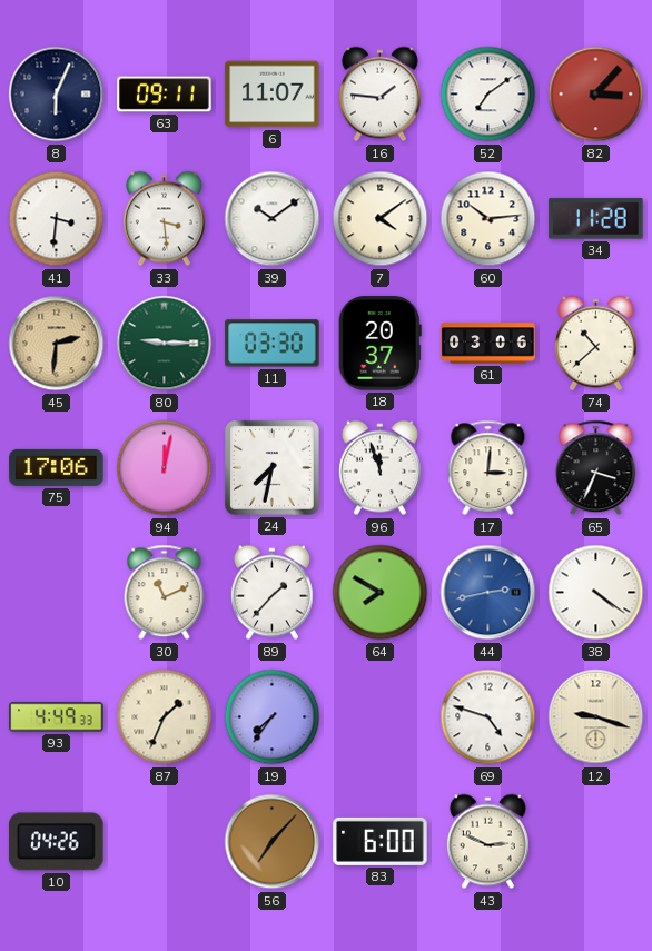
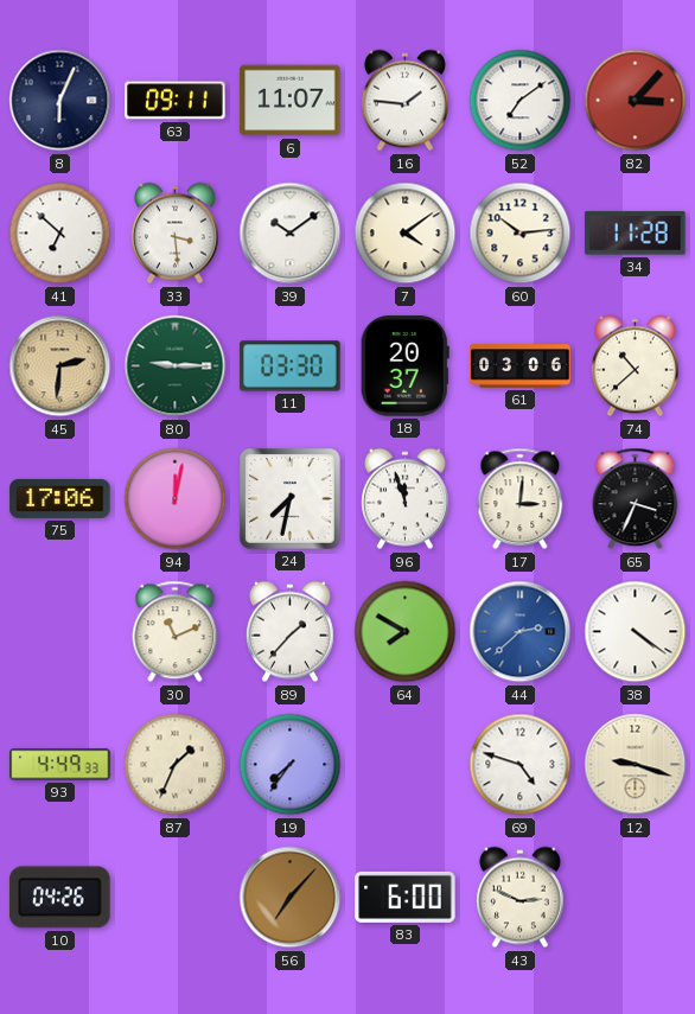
41: 3:31 -> 6:52
44: 2:43 -> 2:38
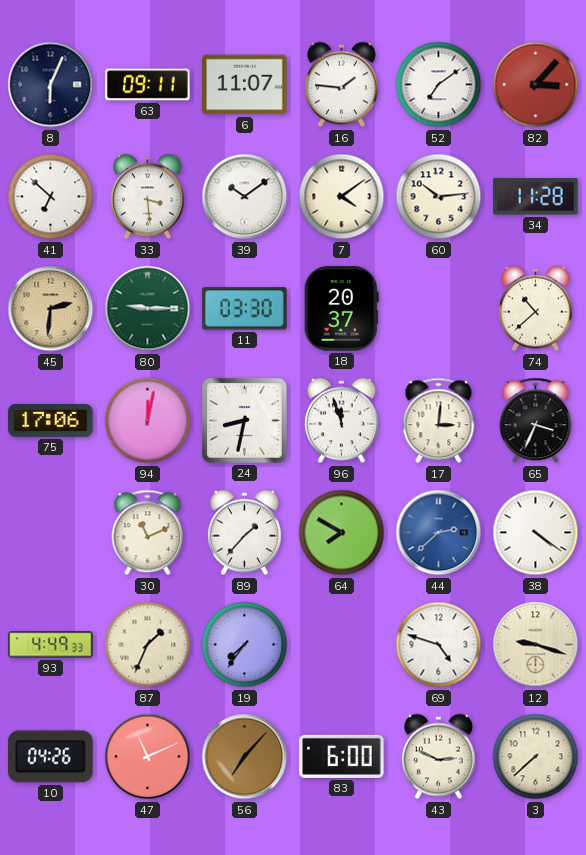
61: 03:06 -> none
24: 7:32 -> 8:32
47: none -> 11:11
3: none -> 7:38
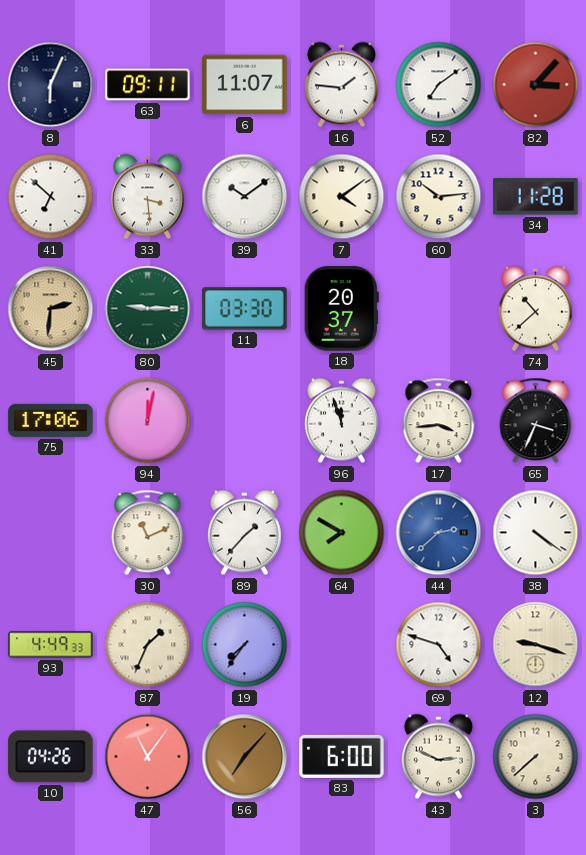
24: 8:32 -> none
17: 3:01 -> 3:44
47: 11:11 -> 11:06
